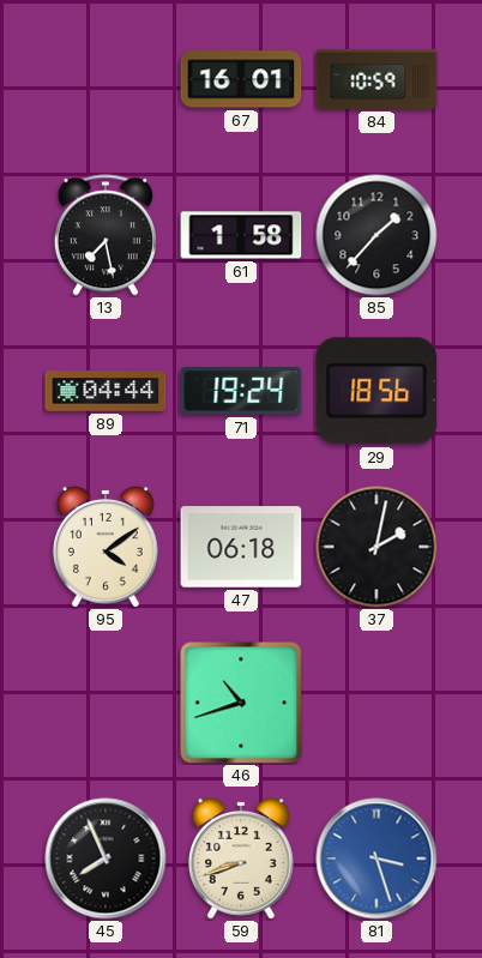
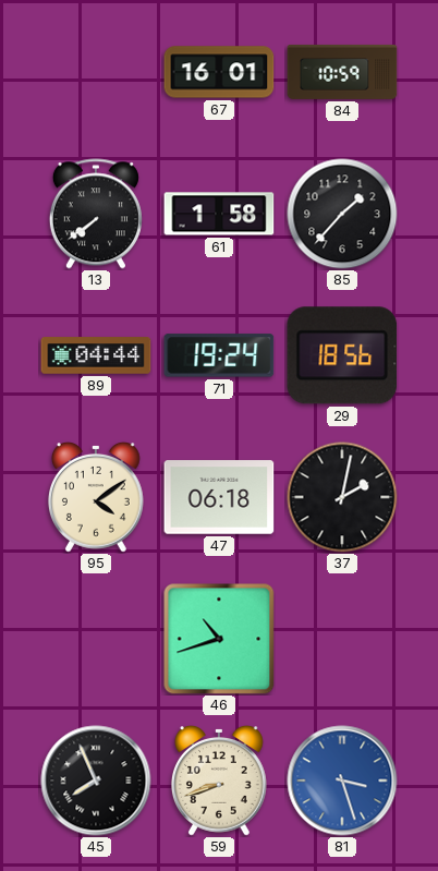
13: 7:28 -> 7:39
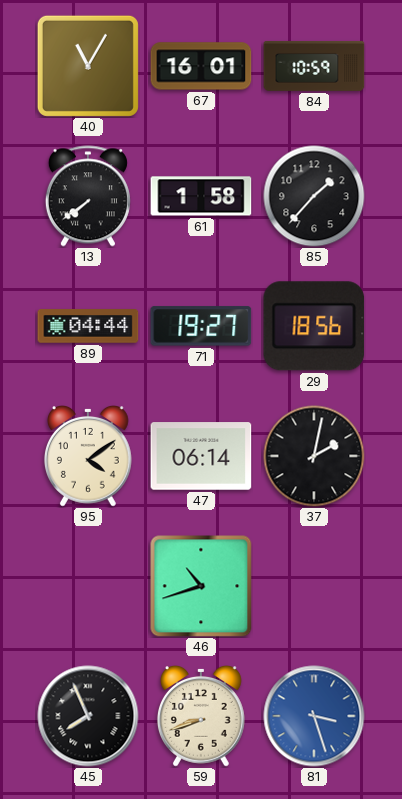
40: none -> 11:05
71: 19:24 -> 19:27
47: 06:18 -> 06:14
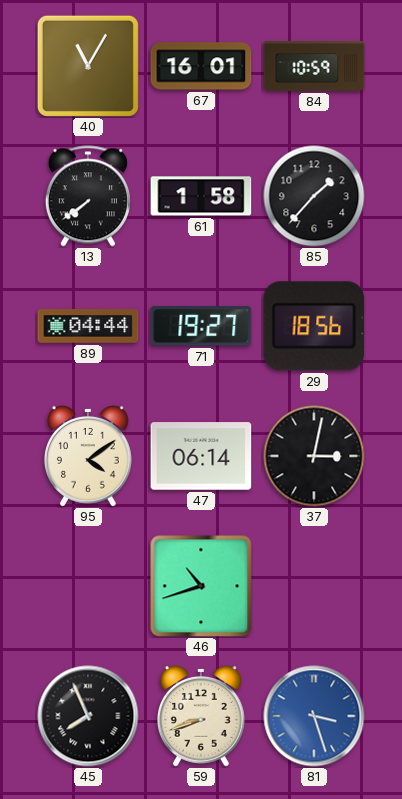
37: 2:02 -> 3:02
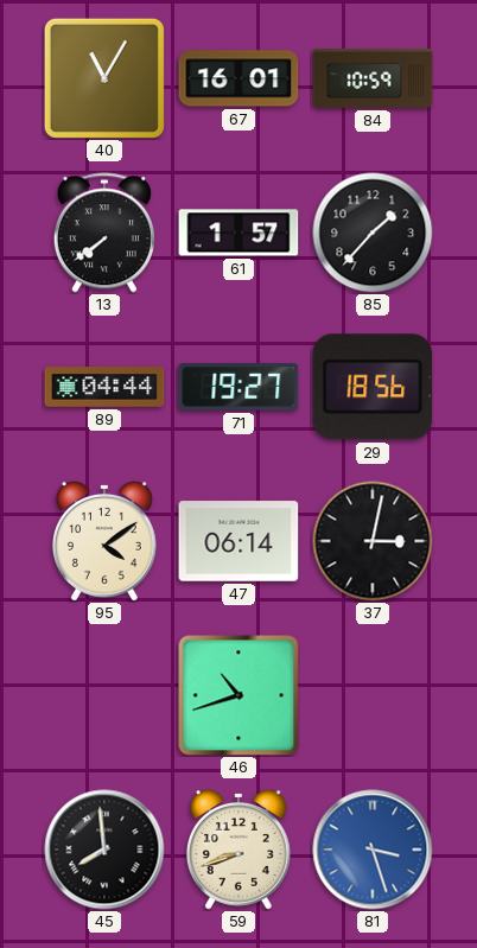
61: 1:58 -> 1:57
45: 7:56 -> 7:59
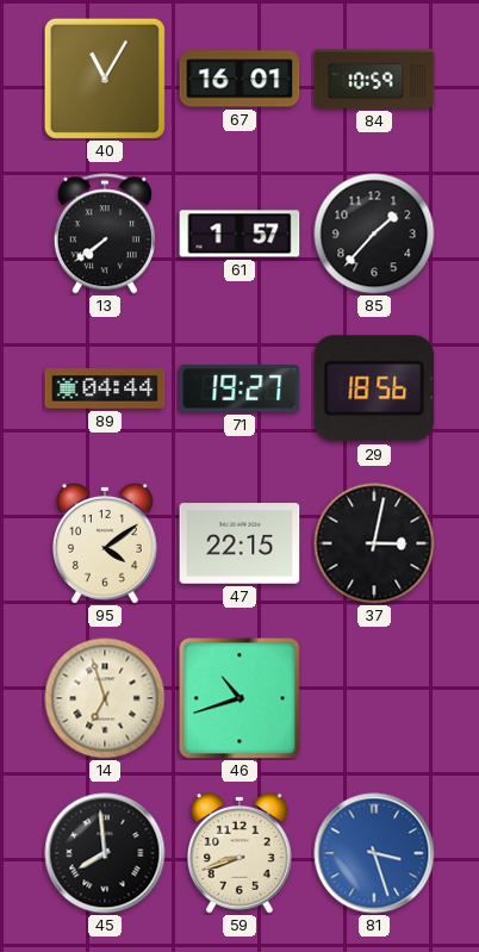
47: 06:14 -> 22:15
14: none -> 6:57
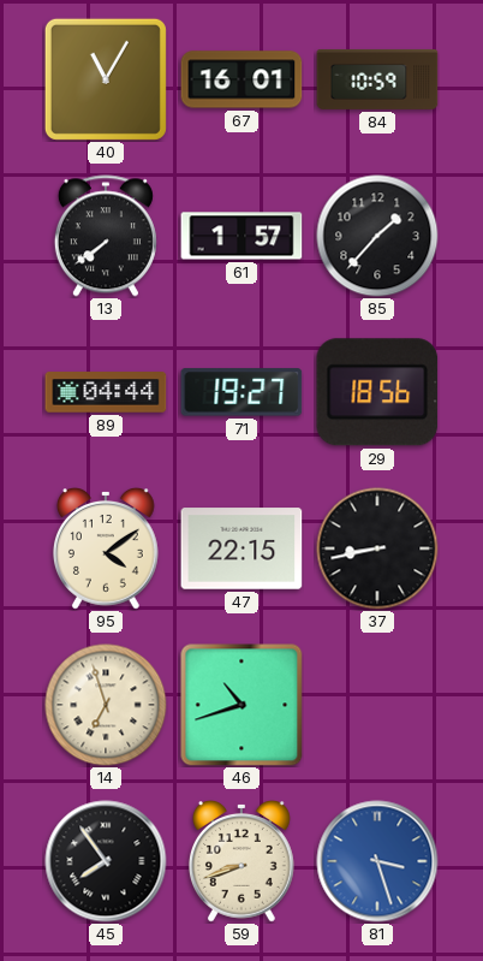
37: 3:02 -> 8:43
45: 7:59 -> 7:54
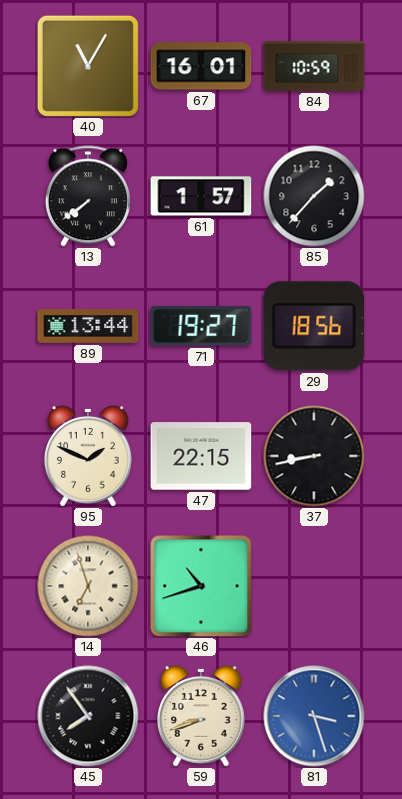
89: 04:44 -> 13:44
95: 4:09 -> 1:49
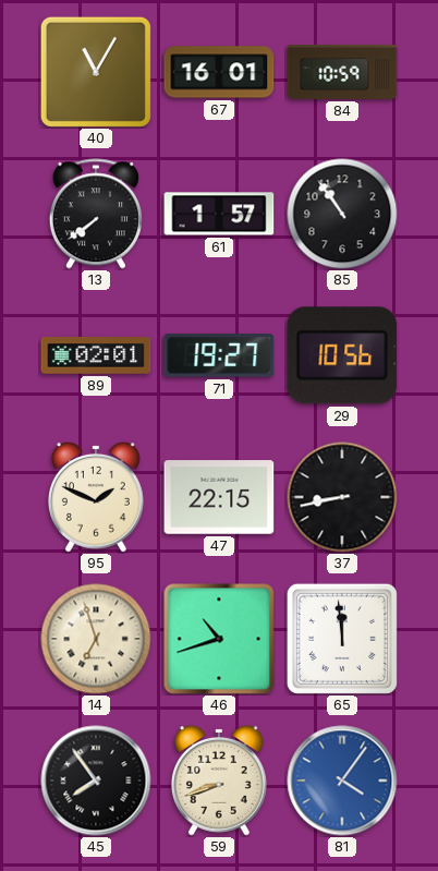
85: 1:37 -> 10:54
89: 13:44 -> 02:01
29: 18:56 -> 10:56
65: none -> 11:59
81: 3:27 -> 4:06
